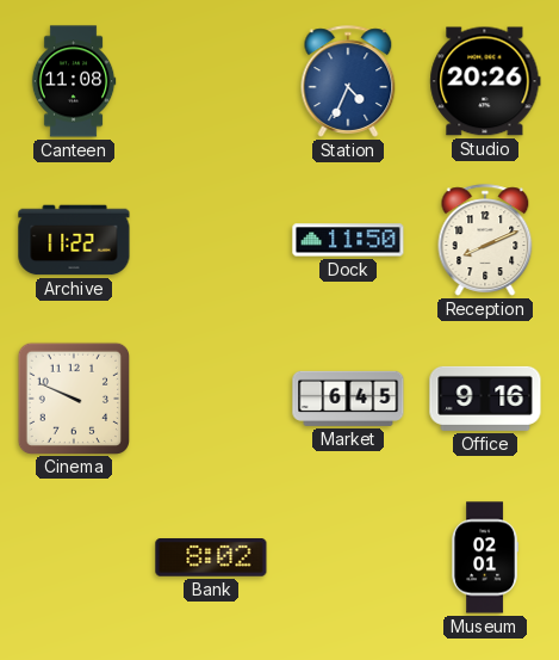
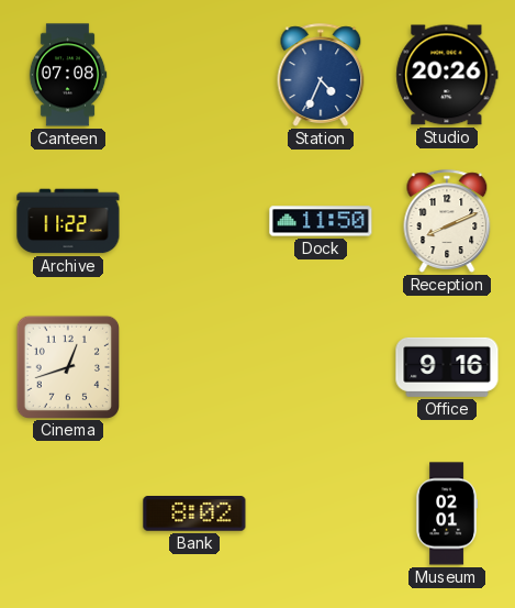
Canteen: 11:08 -> 07:08
Cinema: 9:49 -> 12:42
Market: 6:45 -> none
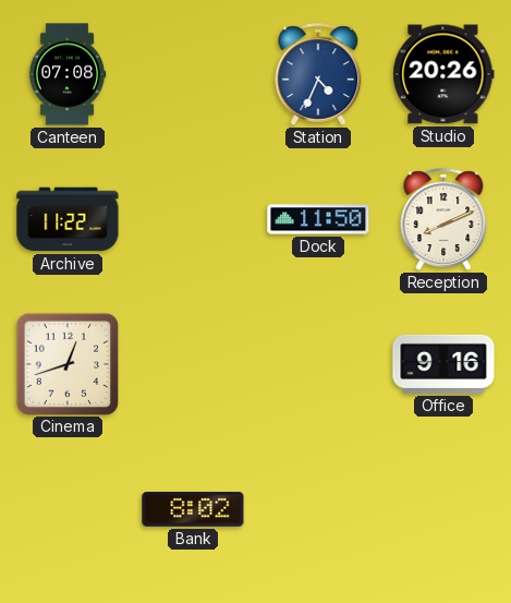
Museum: 02:01 -> none
